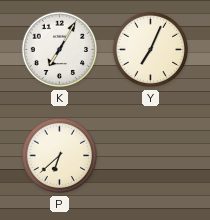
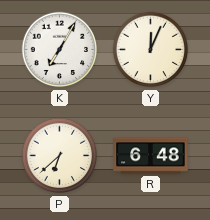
Y: 7:04 -> 12:04
R: none -> 6:48
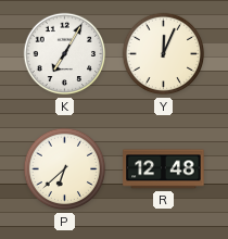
R: 6:48 -> 12:48
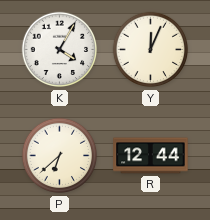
K: 7:05 -> 4:05
R: 12:48 -> 12:44
